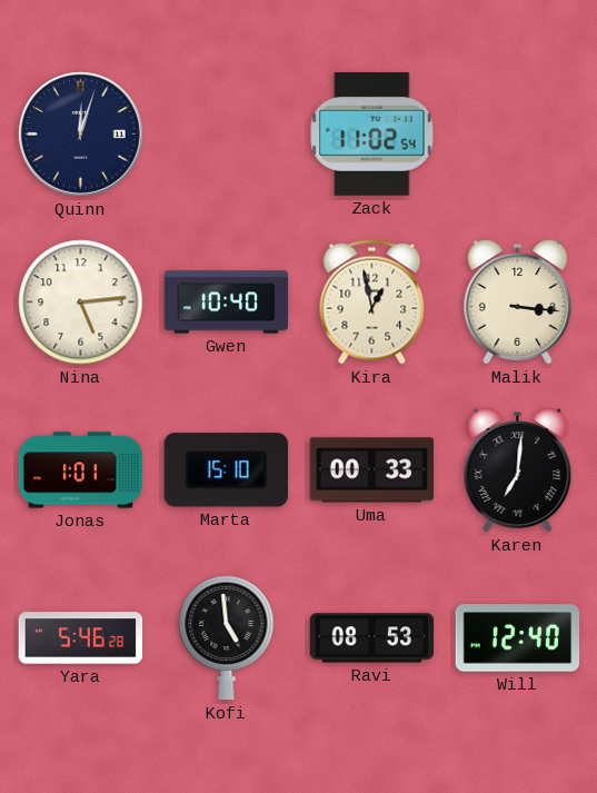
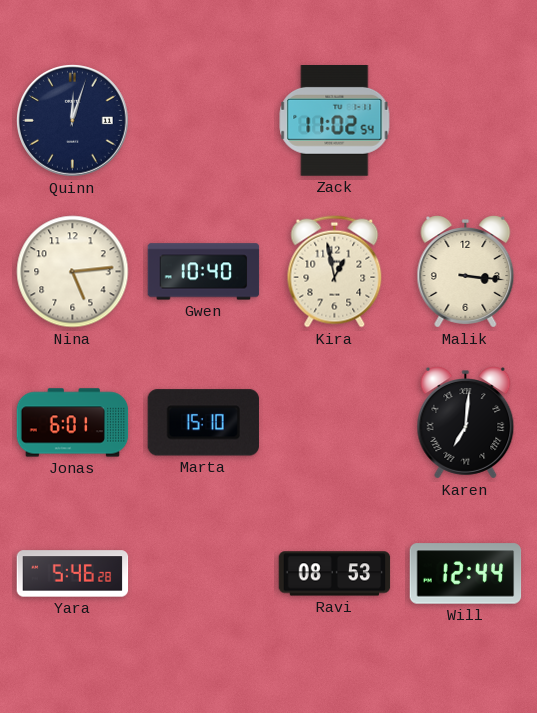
Jonas: 1:01 -> 6:01
Uma: 00:33 -> none
Kofi: 4:59 -> none
Will: 12:40 -> 12:44
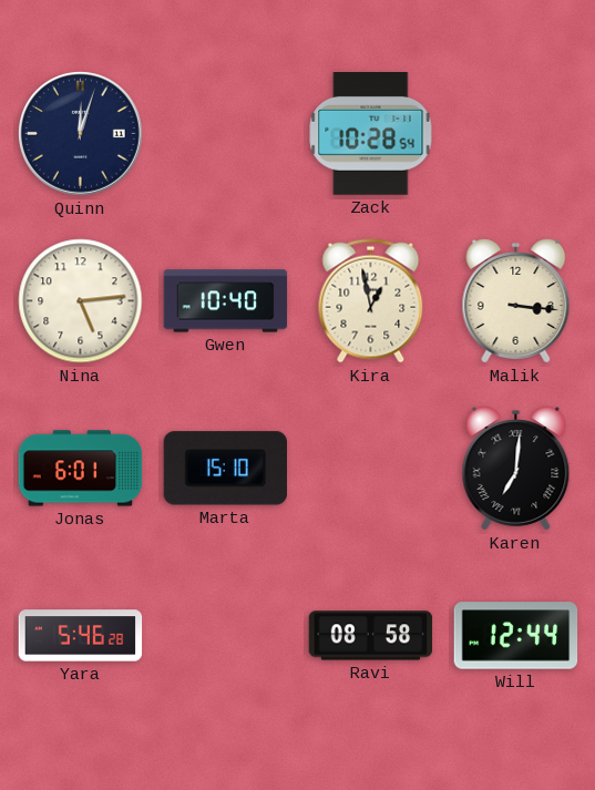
Zack: 11:02 -> 10:28
Ravi: 08:53 -> 08:58
